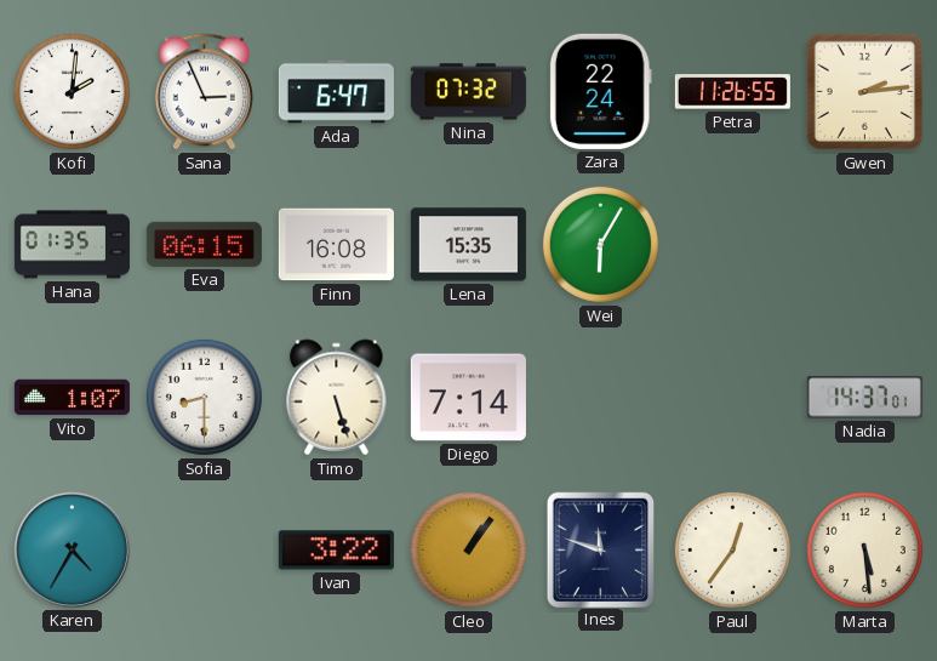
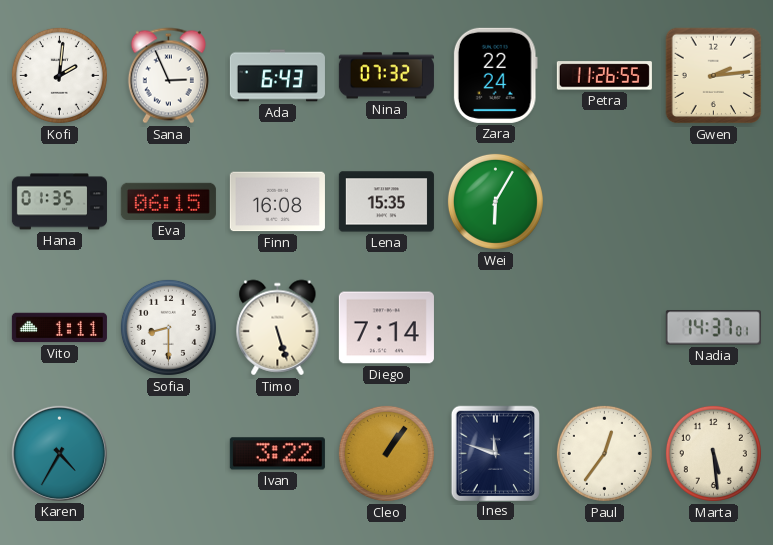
Ada: 6:47 -> 6:43
Vito: 1:07 -> 1:11
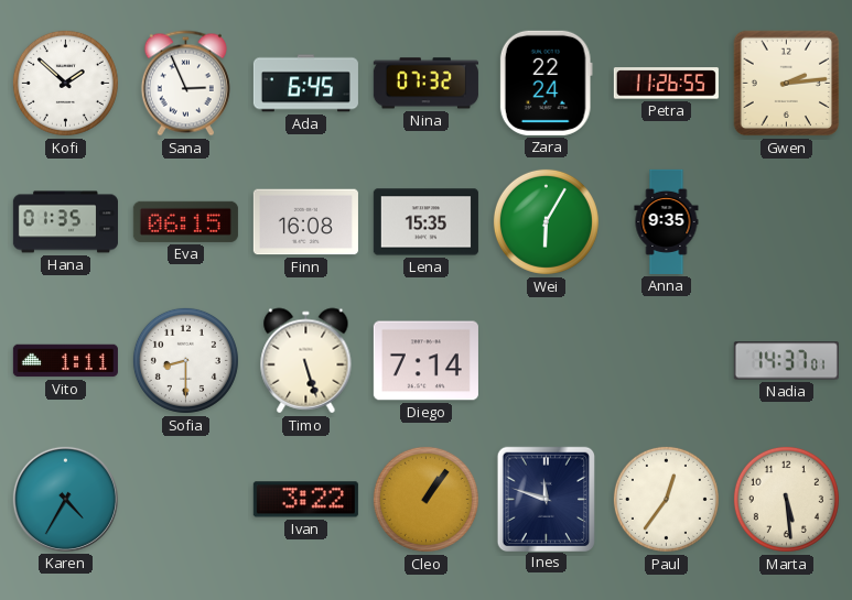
Kofi: 2:01 -> 1:52
Ada: 6:43 -> 6:45
Anna: none -> 9:35
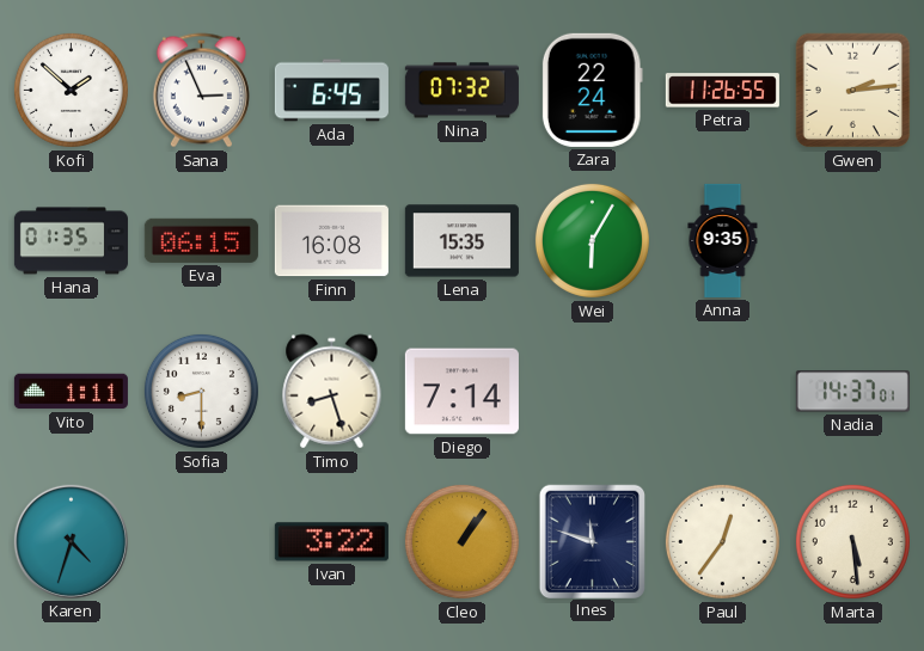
Timo: 5:27 -> 8:27
Karen: 4:35 -> 4:33
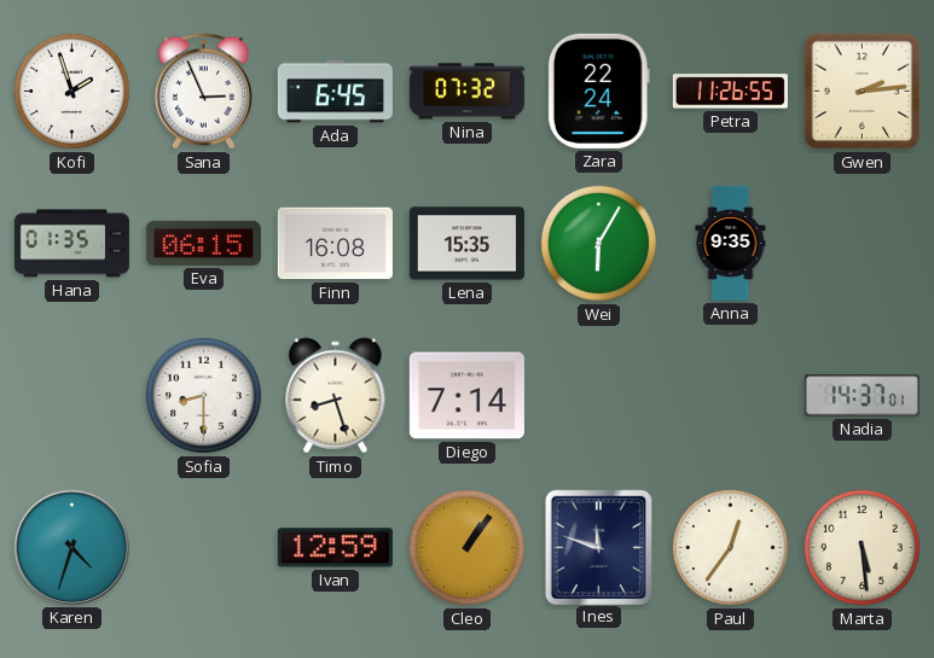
Kofi: 1:52 -> 1:57
Vito: 1:11 -> none
Ivan: 3:22 -> 12:59
